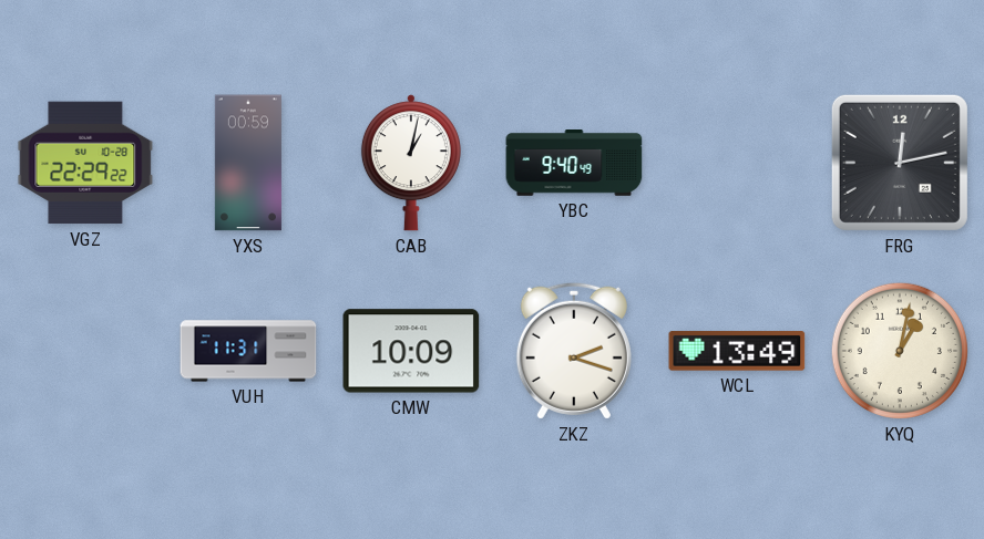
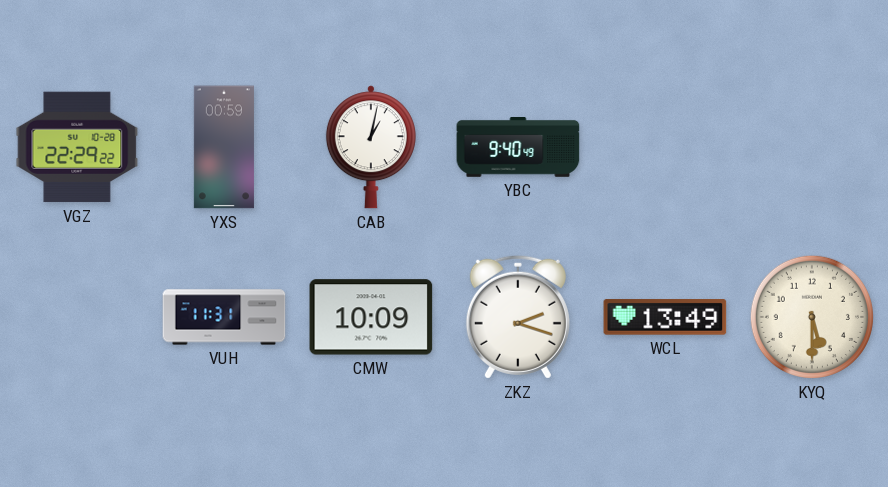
FRG: 12:13 -> none
KYQ: 1:02 -> 5:30
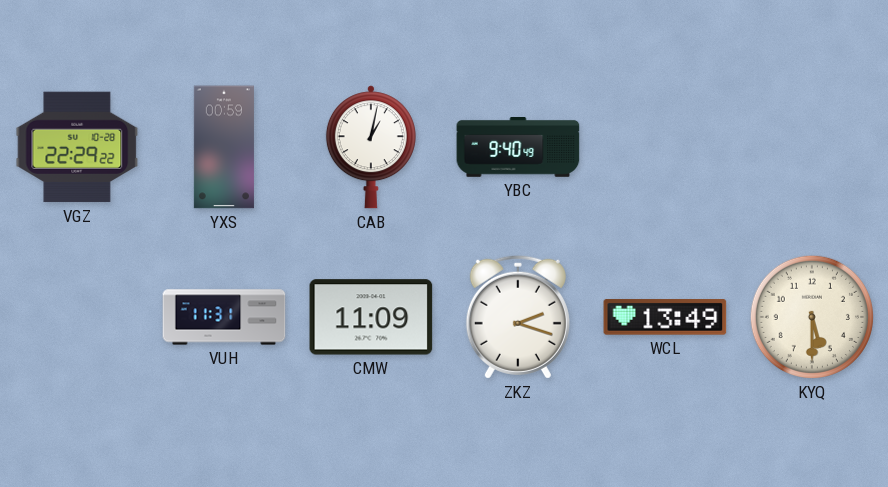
CMW: 10:09 -> 11:09
